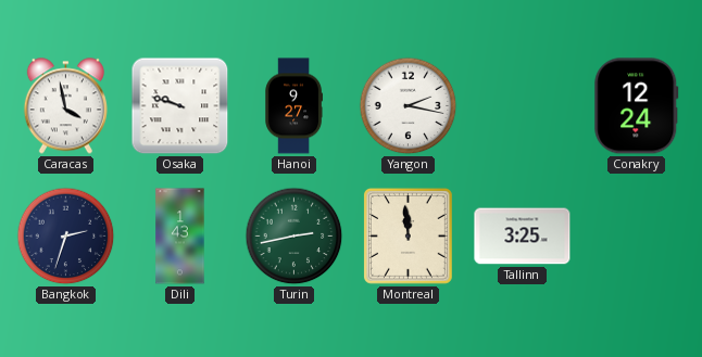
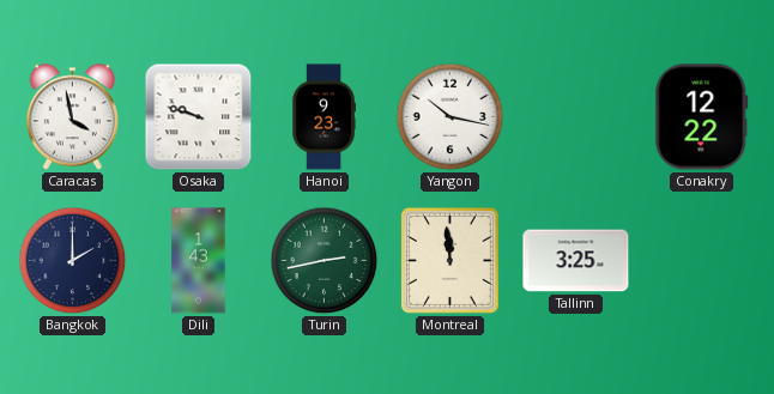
Hanoi: 9:27 -> 9:23
Yangon: 2:17 -> 10:17
Conakry: 12:24 -> 12:22
Bangkok: 2:33 -> 2:00
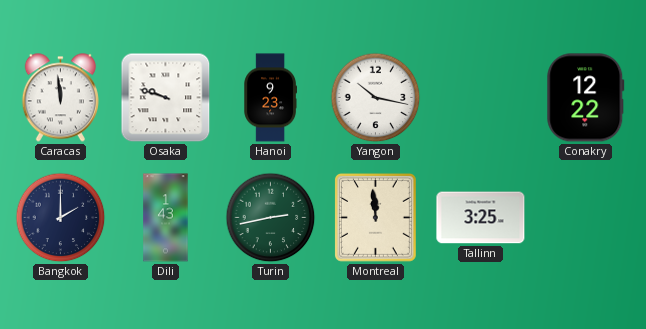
Caracas: 3:58 -> 11:59
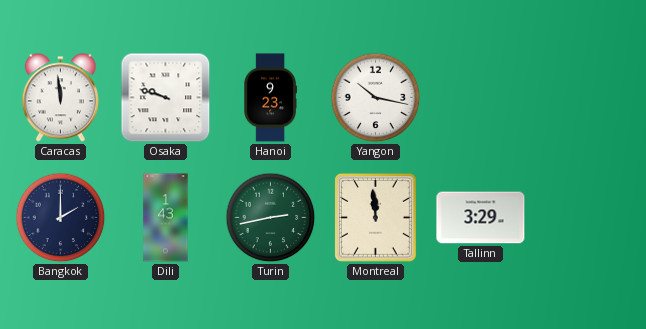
Conakry: 12:22 -> none
Tallinn: 3:25 -> 3:29
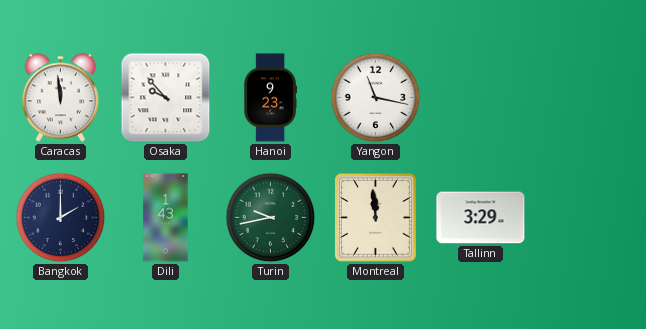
Osaka: 9:48 -> 9:53
Yangon: 10:17 -> 11:17
Turin: 2:43 -> 9:43
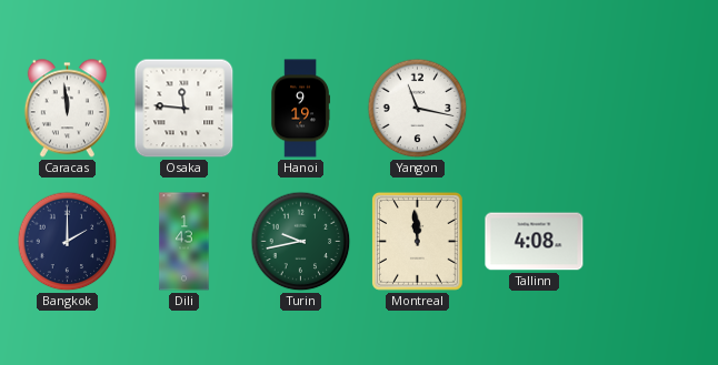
Osaka: 9:53 -> 11:46
Hanoi: 9:23 -> 9:19
Tallinn: 3:29 -> 4:08
